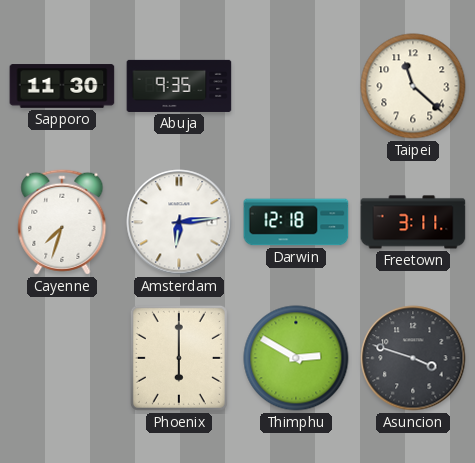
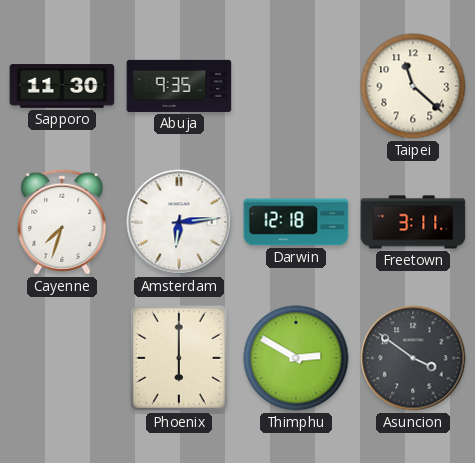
Asuncion: 3:48 -> 3:51
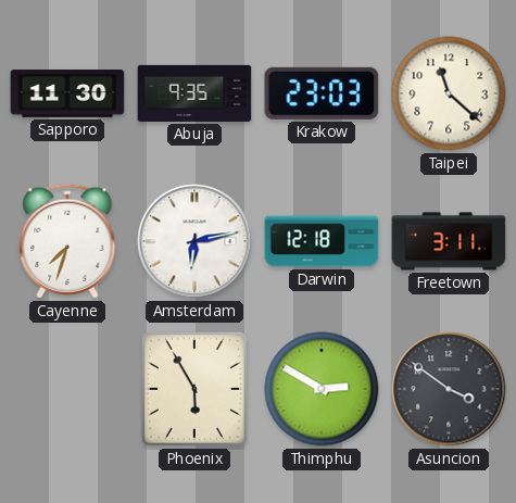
Krakow: none -> 23:03
Amsterdam: 6:14 -> 6:13
Phoenix: 6:00 -> 5:55
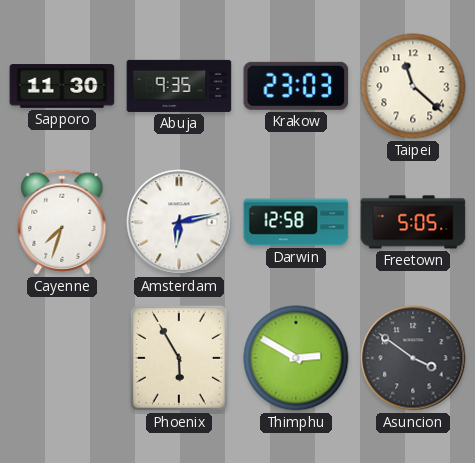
Darwin: 12:18 -> 12:58
Freetown: 3:11 -> 5:05
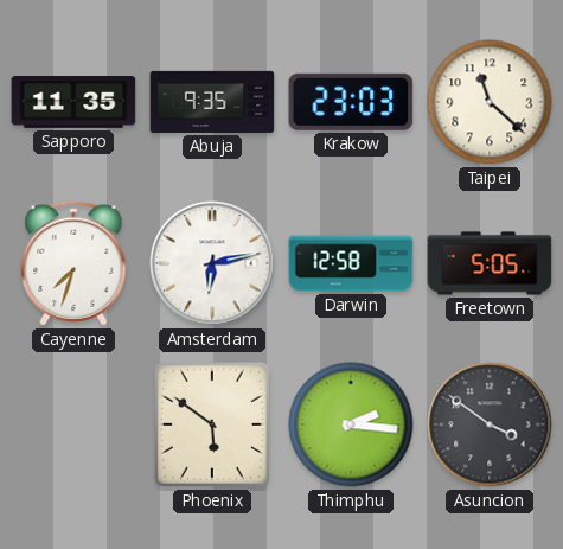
Sapporo: 11:30 -> 11:35
Phoenix: 5:55 -> 5:51
Thimphu: 2:50 -> 2:16
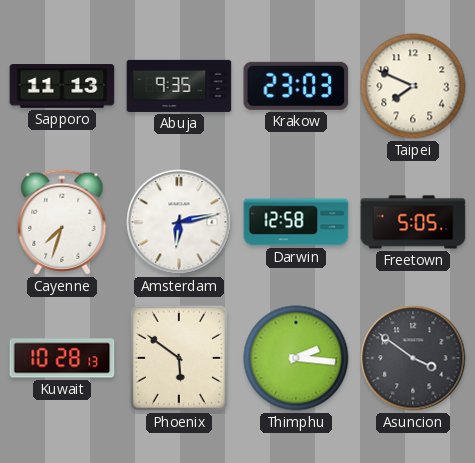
Sapporo: 11:35 -> 11:13
Taipei: 11:22 -> 7:49
Kuwait: none -> 10:28
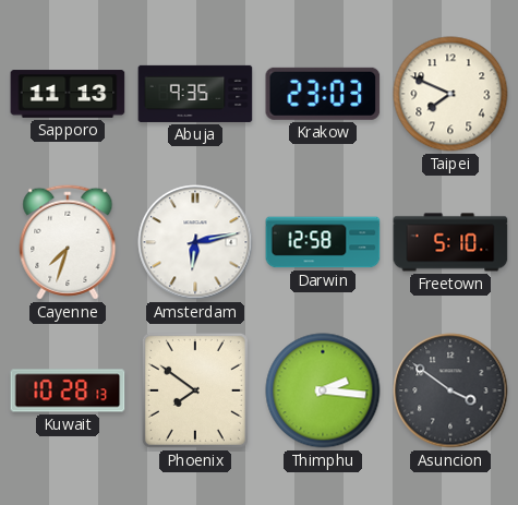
Freetown: 5:05 -> 5:10
Phoenix: 5:51 -> 7:51
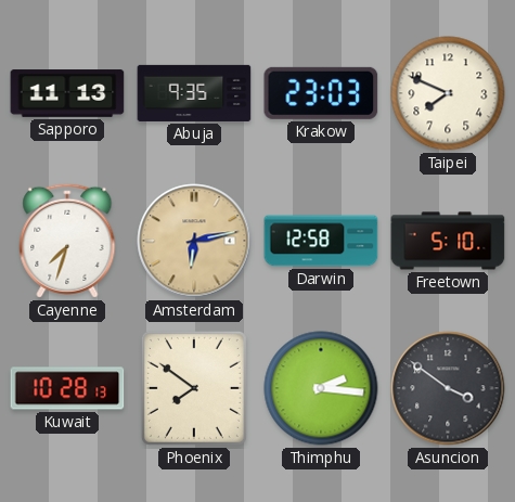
Amsterdam dial: white -> champagne
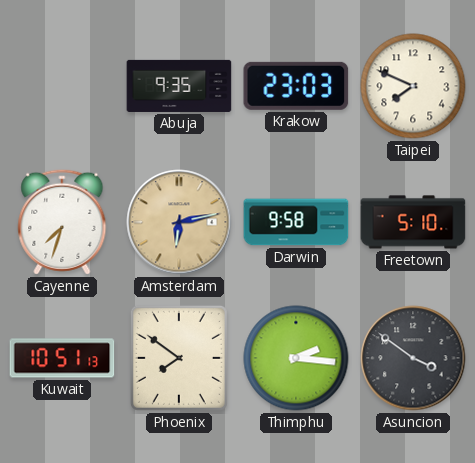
Sapporo: 11:13 -> none
Darwin: 12:58 -> 9:58
Kuwait: 10:28 -> 10:51
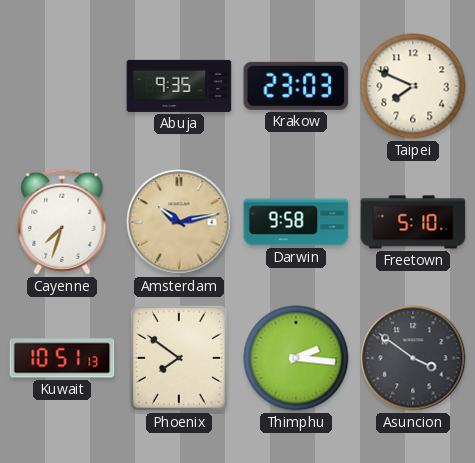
Amsterdam: 6:13 -> 10:13
